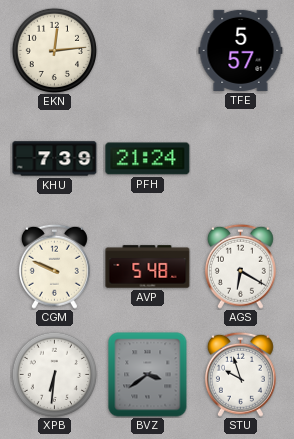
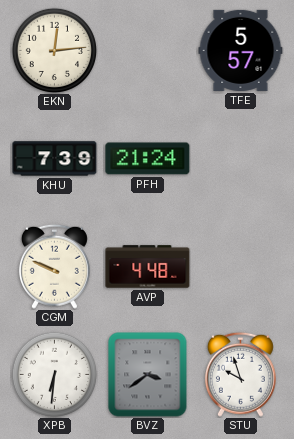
AVP: 5:48 -> 4:48
AGS: 6:20 -> none
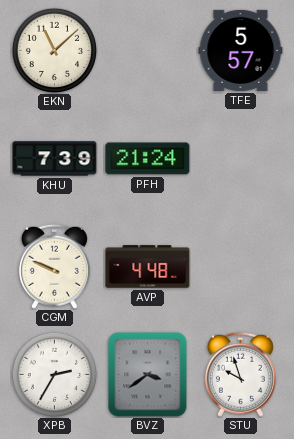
EKN: 12:14 -> 11:08
XPB: 6:31 -> 2:35
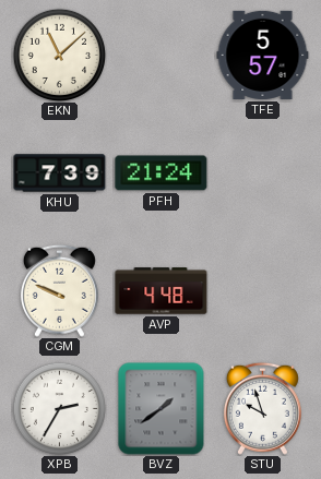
BVZ: 3:39 -> 1:39
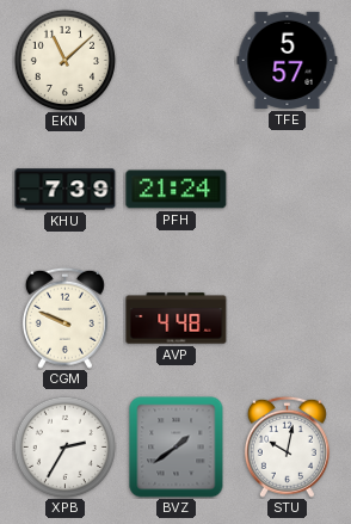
STU: 9:57 -> 10:02
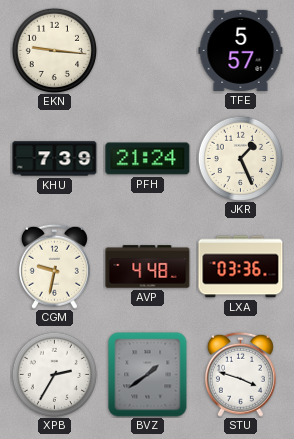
EKN: 11:08 -> 9:16
JKR: none -> 1:26
CGM: 9:49 -> 9:32
LXA: none -> 03:36
STU: 10:02 -> 3:48
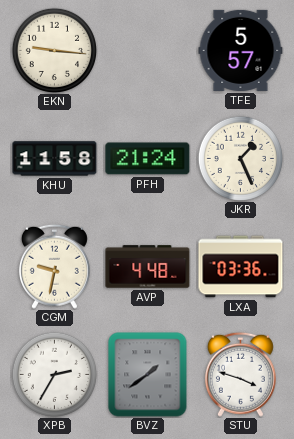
KHU: 7:39 -> 11:58
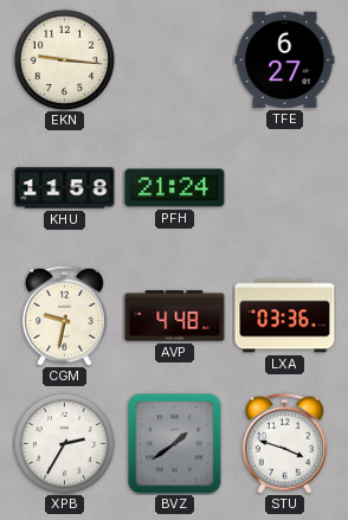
TFE: 5:57 -> 6:27
JKR: 1:26 -> none
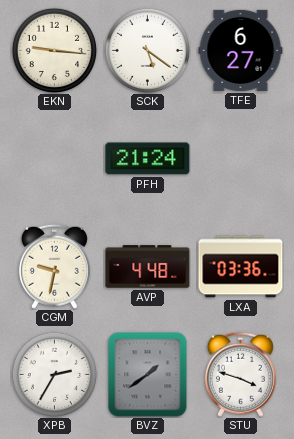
SCK: none -> 5:21
KHU: 11:58 -> none
